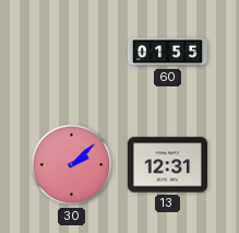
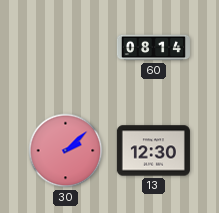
60: 01:55 -> 08:14
13: 12:31 -> 12:30
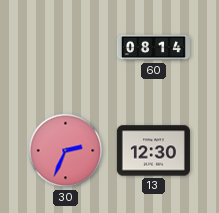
30: 2:08 -> 2:34
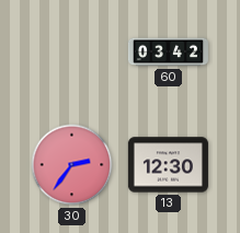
60: 08:14 -> 03:42
30: 2:34 -> 2:36
